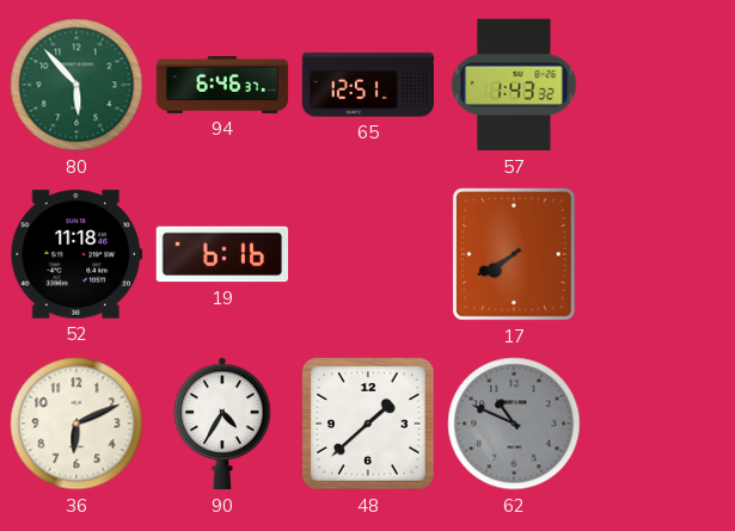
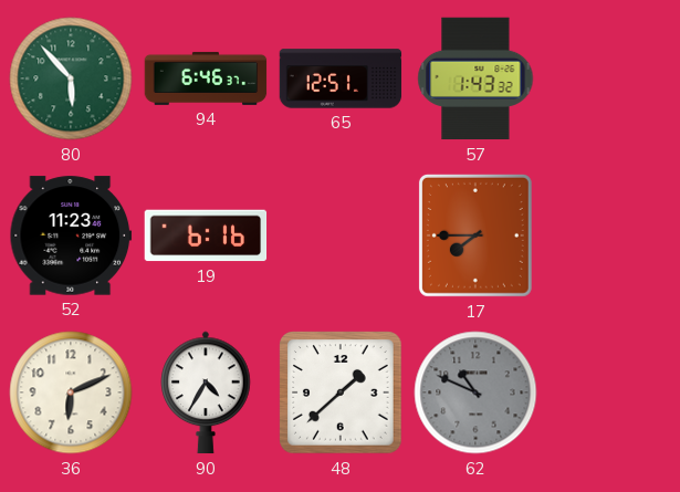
52: 11:18 -> 11:23
17: 7:40 -> 7:45
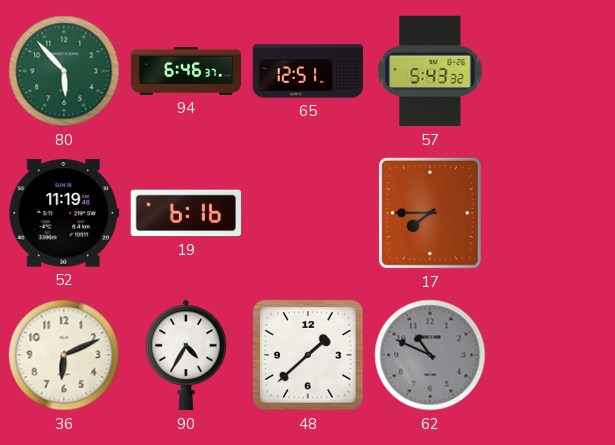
57: 1:43 -> 5:43
52: 11:23 -> 11:19
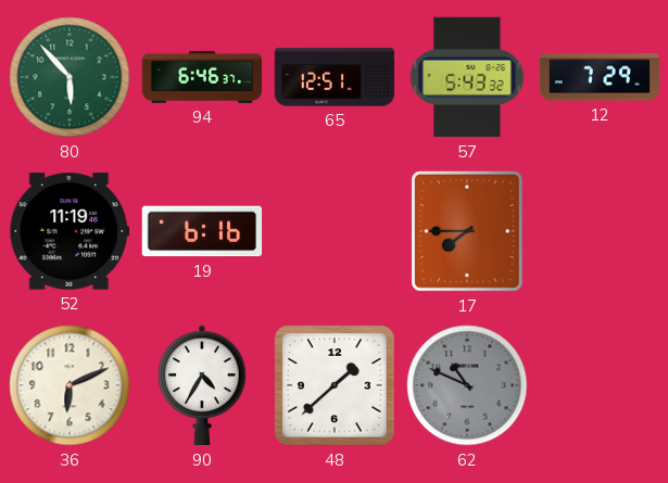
12: none -> 7:29
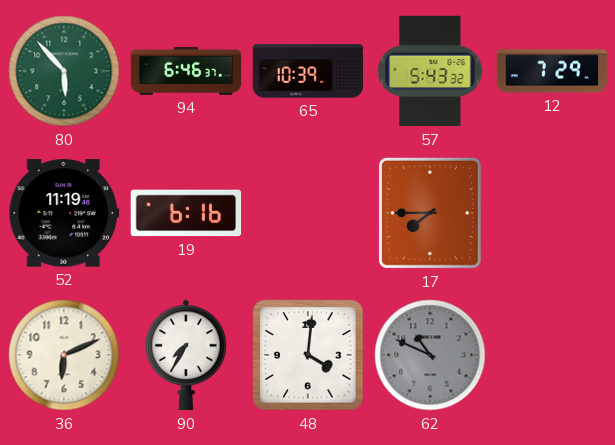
65: 12:51 -> 10:39
90: 4:35 -> 7:35
48: 1:38 -> 4:01
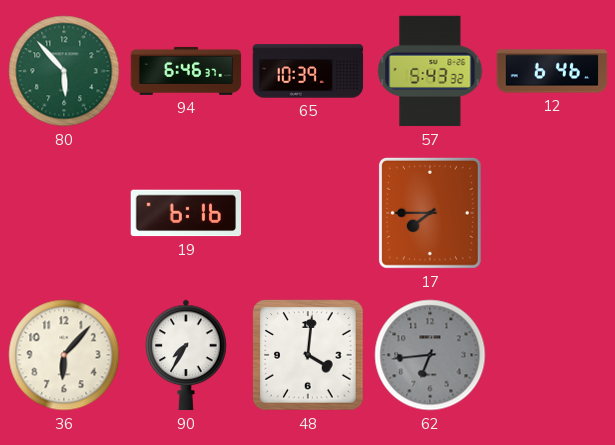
12: 7:29 -> 6:46
52: 11:19 -> none
36: 6:11 -> 6:07
62: 10:49 -> 6:44
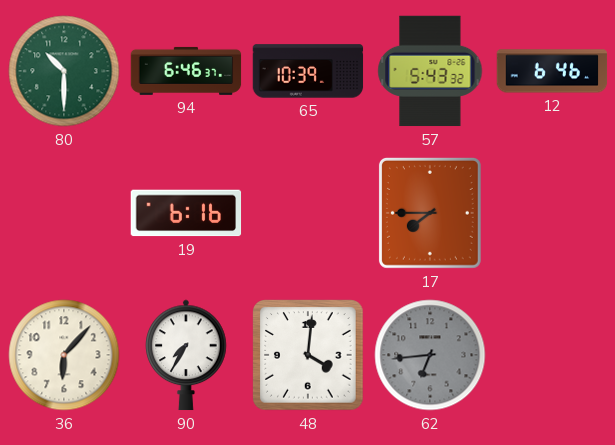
80: 5:53 -> 10:30
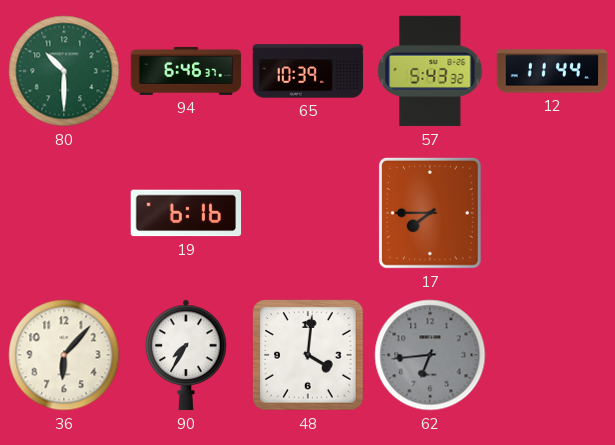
12: 6:46 -> 11:44
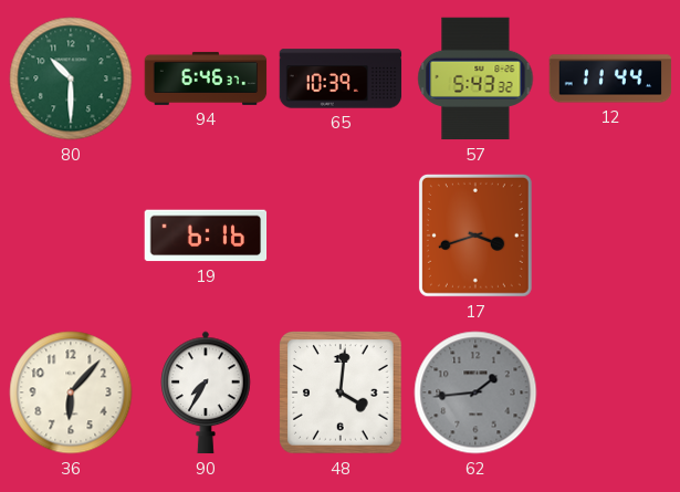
17: 7:45 -> 3:42
62: 6:44 -> 1:44
